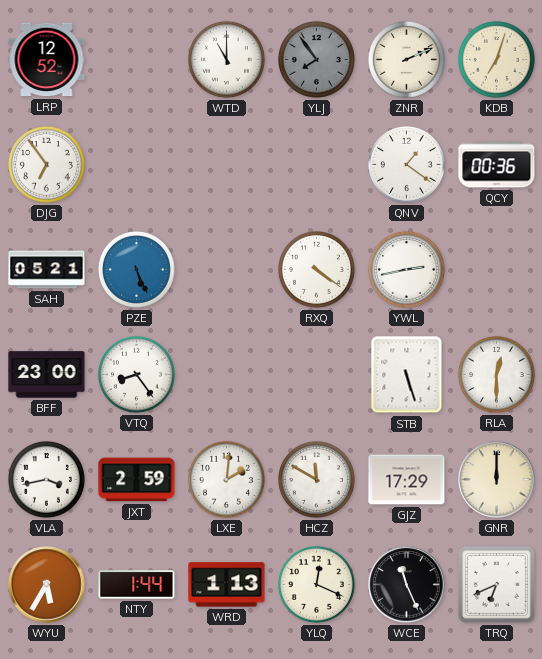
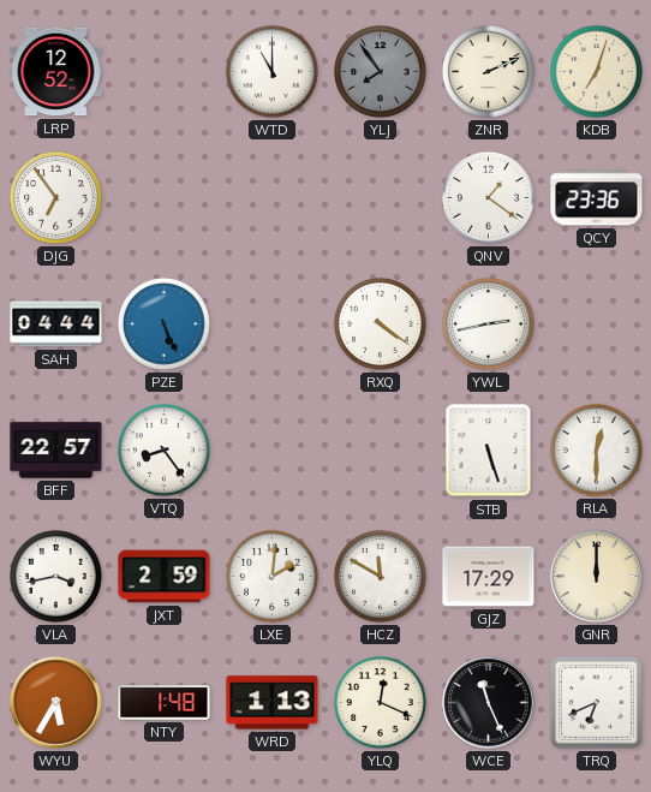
QCY: 00:36 -> 23:36
SAH: 05:21 -> 04:44
BFF: 23:00 -> 22:57
NTY: 1:44 -> 1:48
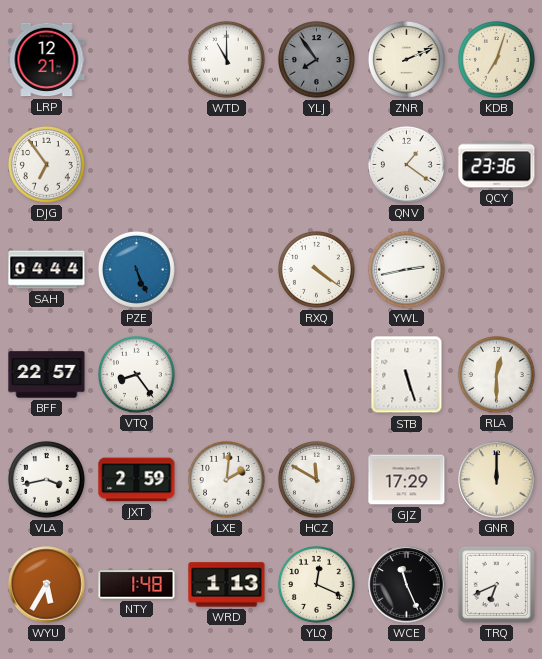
LRP: 12:52 -> 12:21
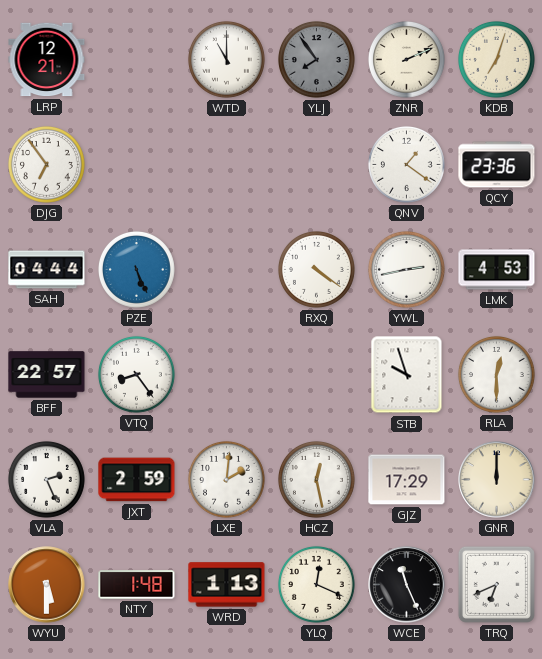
LMK: none -> 4:53
STB: 5:27 -> 9:57
VLA: 3:43 -> 2:26
HCZ: 11:50 -> 12:28
WYU: 5:35 -> 5:30
